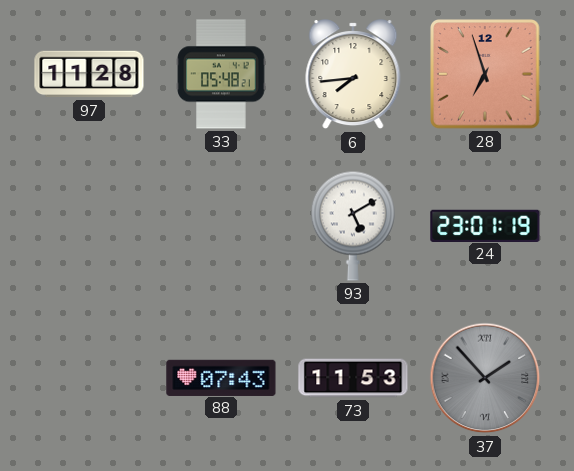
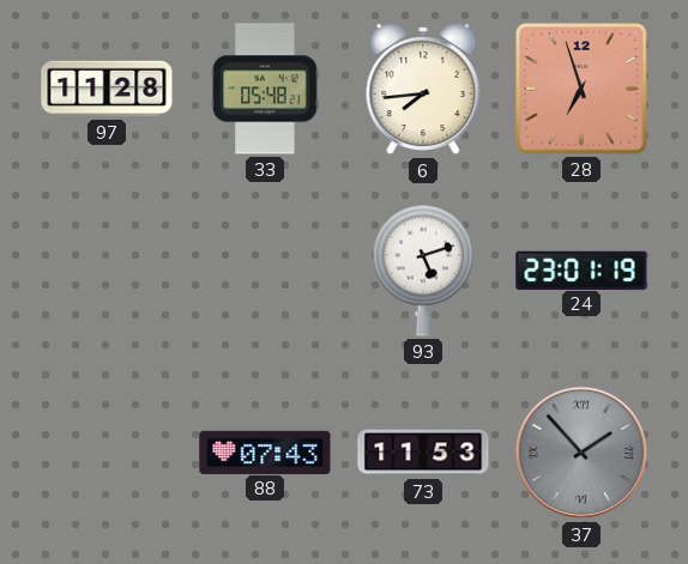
93: 5:10 -> 5:12
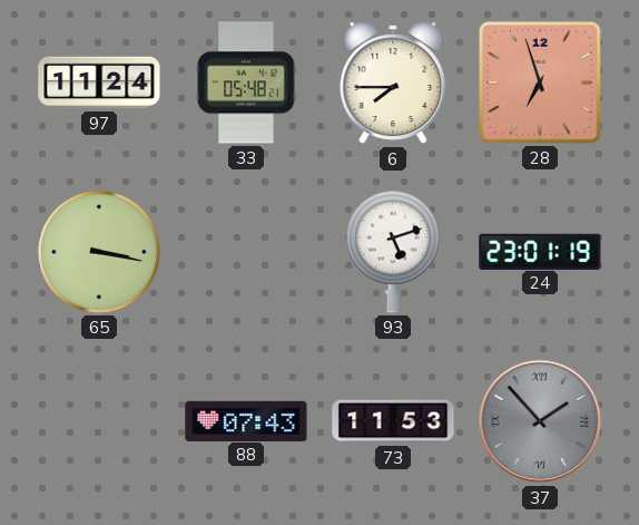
97: 11:28 -> 11:24
6: 7:44 -> 7:45
65: none -> 3:17
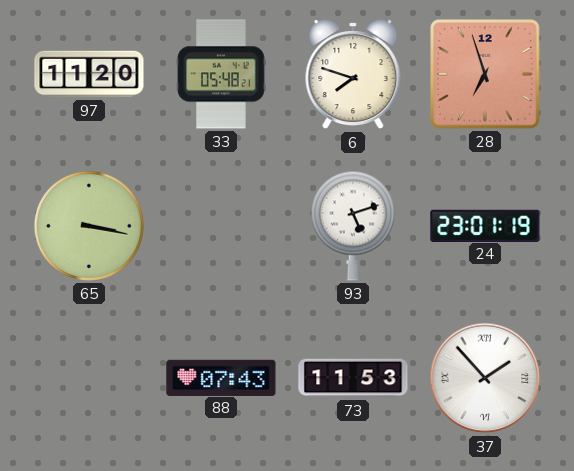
97: 11:24 -> 11:20
6: 7:45 -> 7:48
37 dial: grey -> white
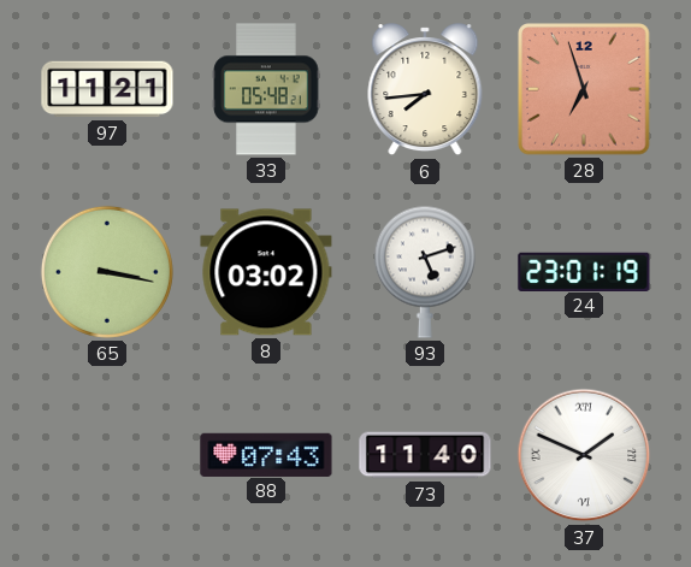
97: 11:20 -> 11:21
6: 7:48 -> 7:44
8: none -> 03:02
73: 11:53 -> 11:40
37: 1:53 -> 1:49
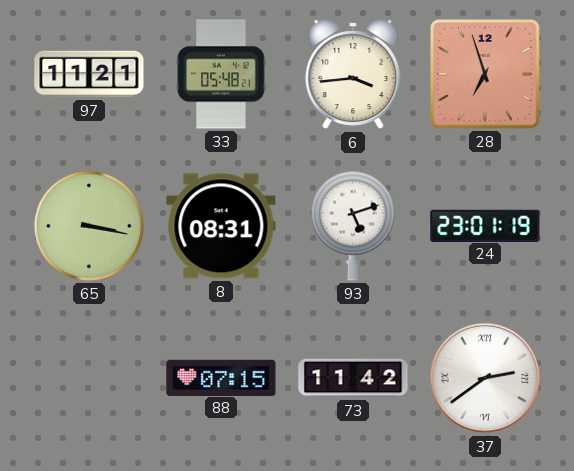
6: 7:44 -> 3:44
8: 03:02 -> 08:31
88: 07:43 -> 07:15
73: 11:40 -> 11:42
37: 1:49 -> 2:39
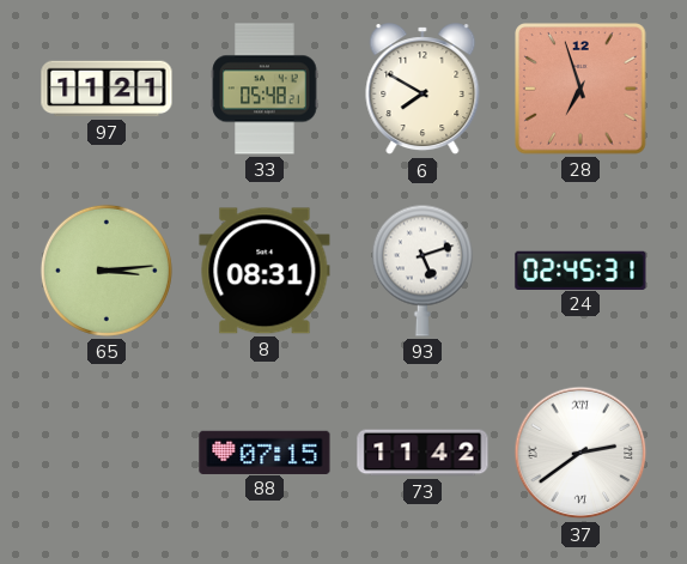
6: 3:44 -> 7:50
65: 3:17 -> 3:14
24: 23:01 -> 02:45
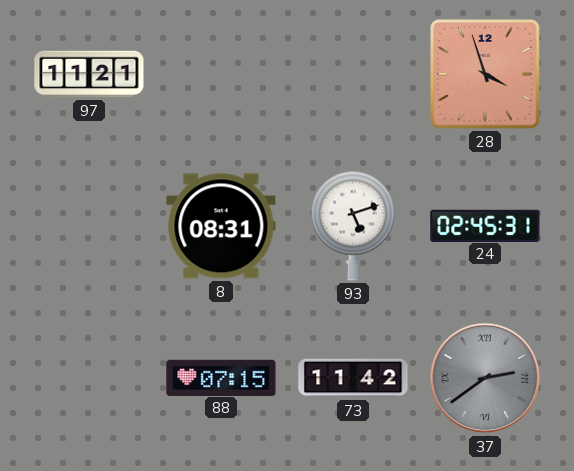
33: 05:48 -> none
6: 7:50 -> none
28: 6:57 -> 3:57
65: 3:14 -> none
37 dial: white -> grey
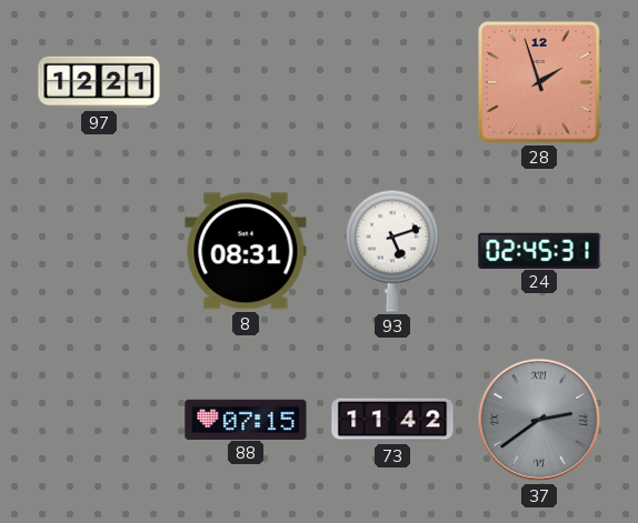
97: 11:21 -> 12:21
28: 3:57 -> 1:57
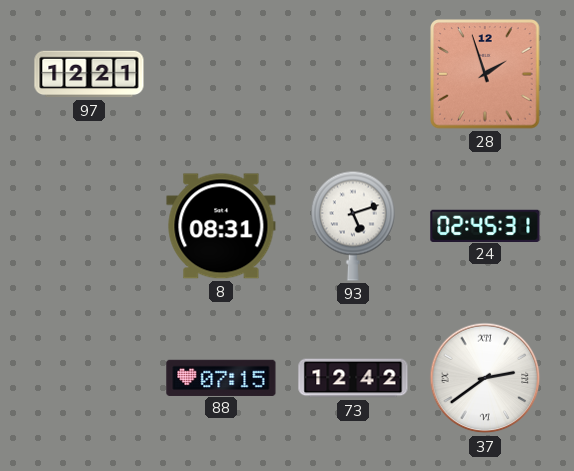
73: 11:42 -> 12:42
37 dial: grey -> white
